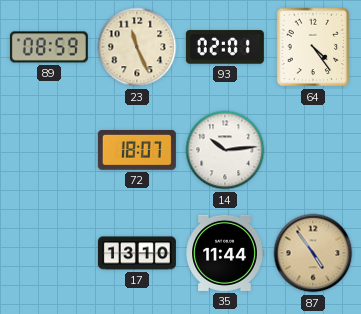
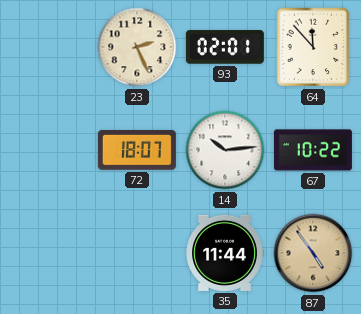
89: 08:59 -> none
23: 11:26 -> 2:26
64: 4:24 -> 11:53
67: none -> 10:22
17: 13:10 -> none
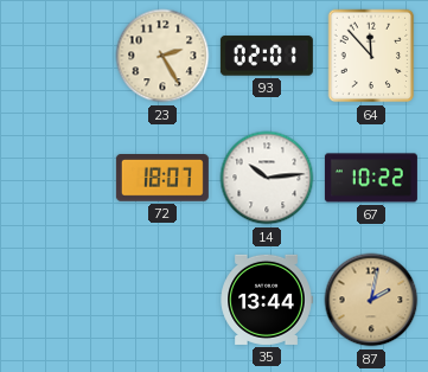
23: 2:26 -> 2:25
35: 11:44 -> 13:44
87: 4:54 -> 2:02
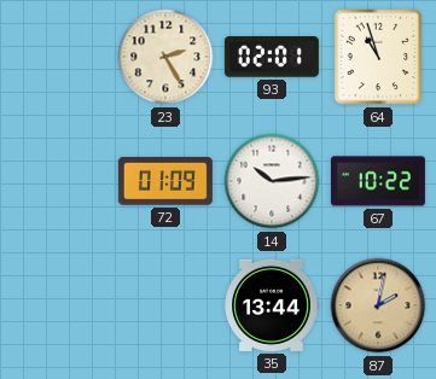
64: 11:53 -> 10:57
72: 18:07 -> 01:09
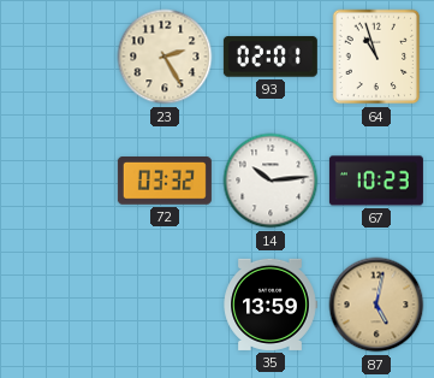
72: 01:09 -> 03:32
67: 10:22 -> 10:23
35: 13:44 -> 13:59
87: 2:02 -> 5:02
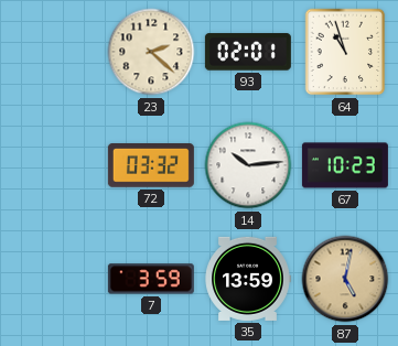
23: 2:25 -> 2:22
7: none -> 3:59
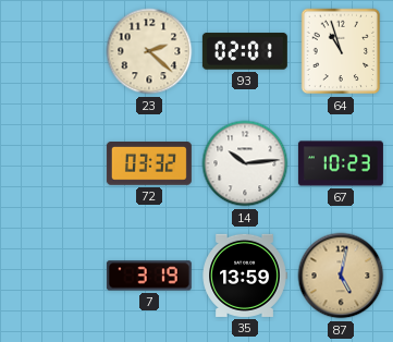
7: 3:59 -> 3:19
